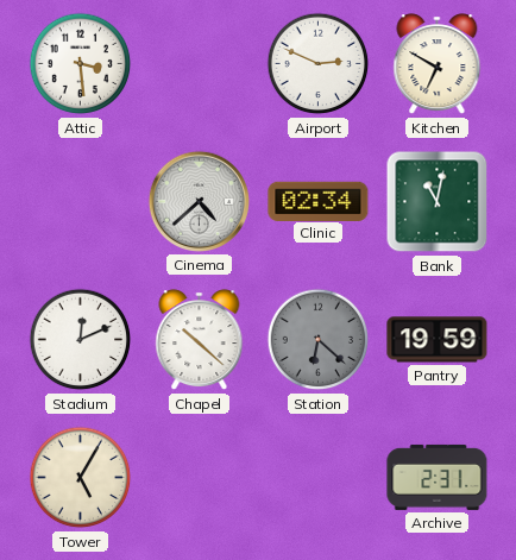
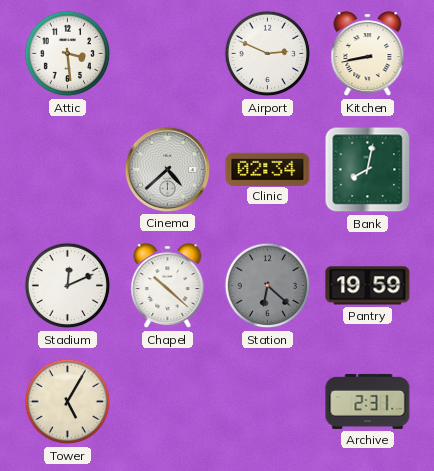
Kitchen: 6:50 -> 8:43
Bank: 11:02 -> 8:02
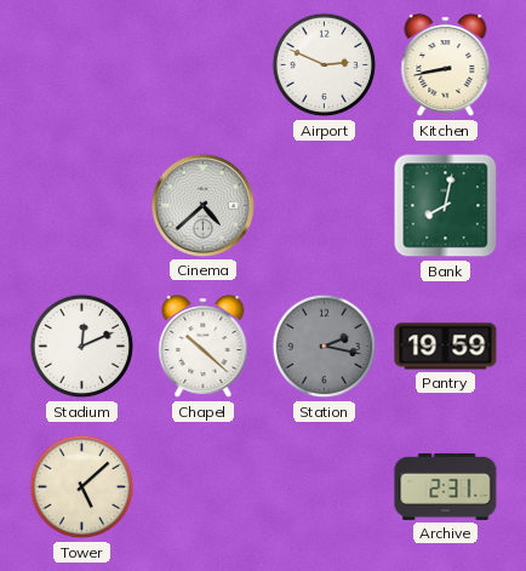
Attic: 3:29 -> none
Clinic: 02:34 -> none
Station: 6:22 -> 2:17
Tower: 5:05 -> 5:08
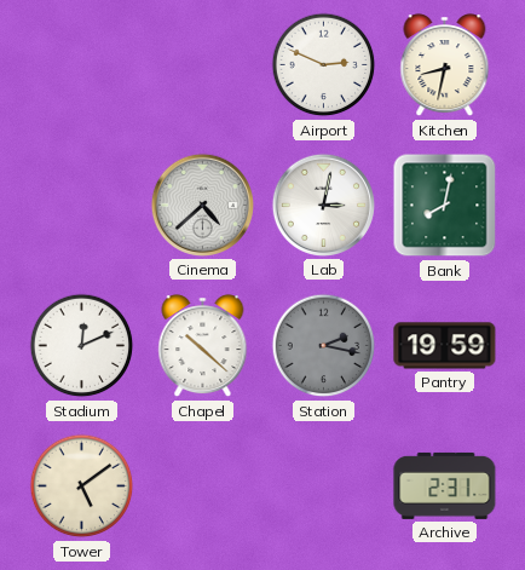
Kitchen: 8:43 -> 8:32
Lab: none -> 3:02
Tower: 5:08 -> 5:09
